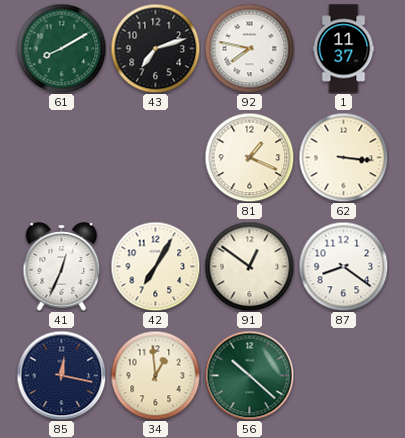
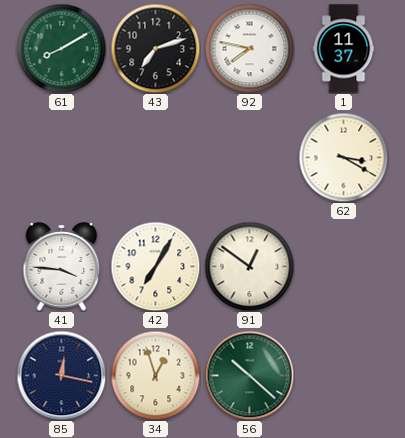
81: 1:19 -> none
62: 3:16 -> 3:20
41: 12:34 -> 3:46
87: 8:21 -> none
34: 12:59 -> 12:57
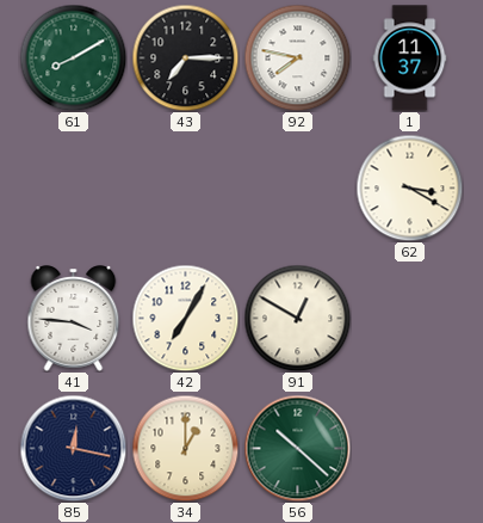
43: 7:12 -> 7:15
91: 12:51 -> 12:50
34: 12:57 -> 1:00
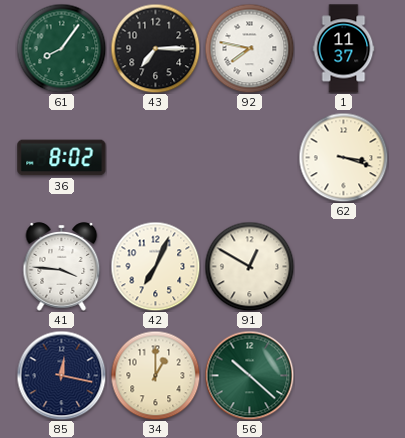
61: 8:10 -> 8:06
36: none -> 8:02
62: 3:20 -> 3:18
42: 7:05 -> 7:04
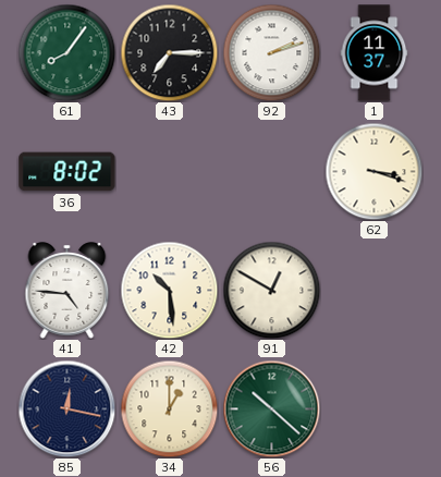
92: 7:47 -> 2:12
41: 3:46 -> 4:46
42: 7:04 -> 10:29
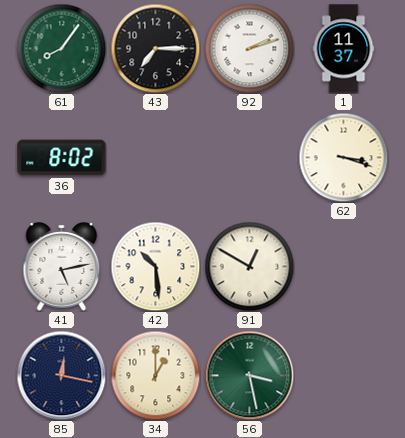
41: 4:46 -> 5:13
56: 10:22 -> 3:28
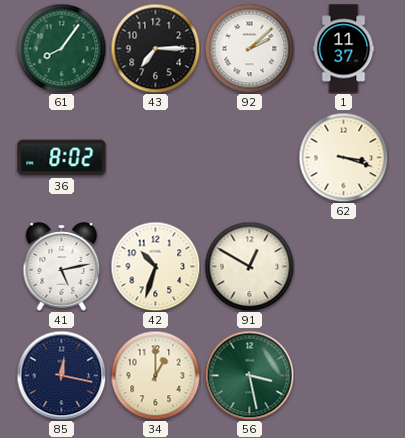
92: 2:12 -> 2:08
42: 10:29 -> 10:33
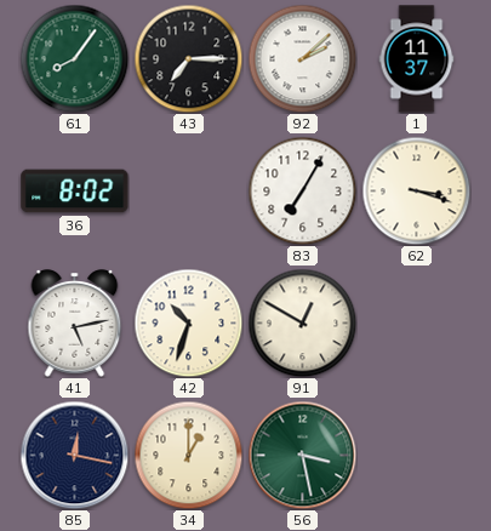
83: none -> 7:05
